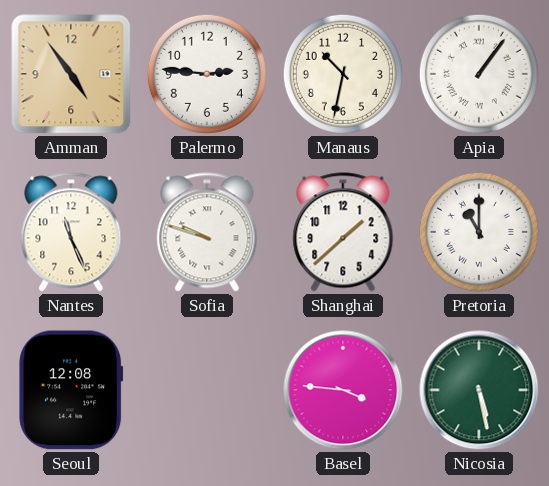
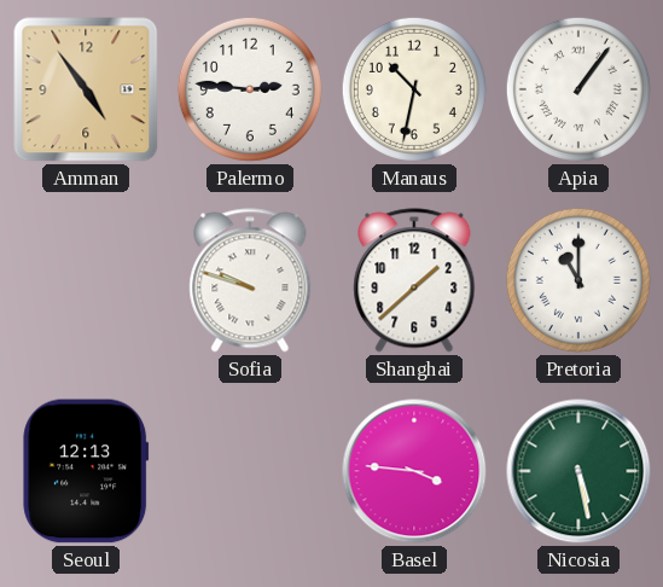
Nantes: 11:26 -> none
Seoul: 12:08 -> 12:13
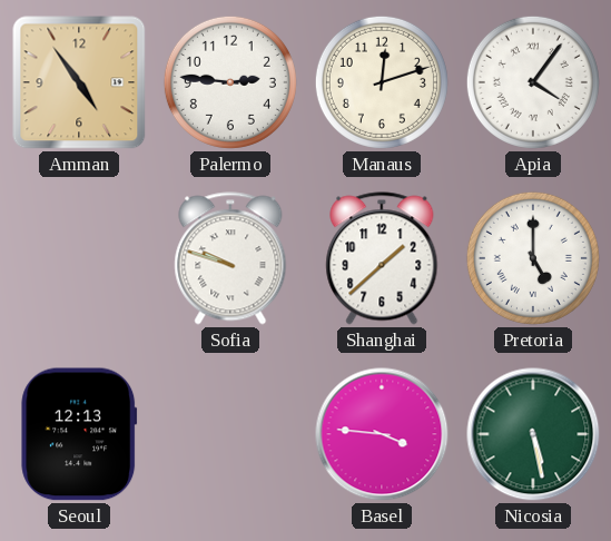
Manaus: 10:32 -> 12:12
Apia: 1:06 -> 4:06
Pretoria: 11:00 -> 5:00
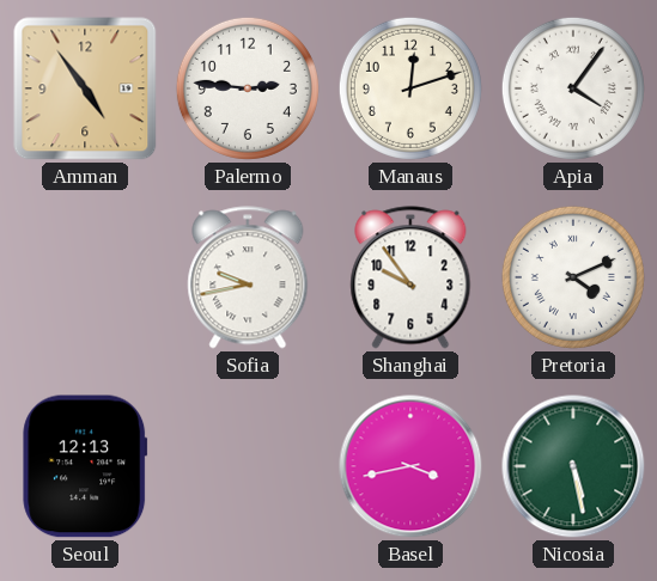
Sofia: 9:48 -> 9:43
Shanghai: 1:38 -> 9:54
Pretoria: 5:00 -> 4:11
Basel: 3:46 -> 3:43
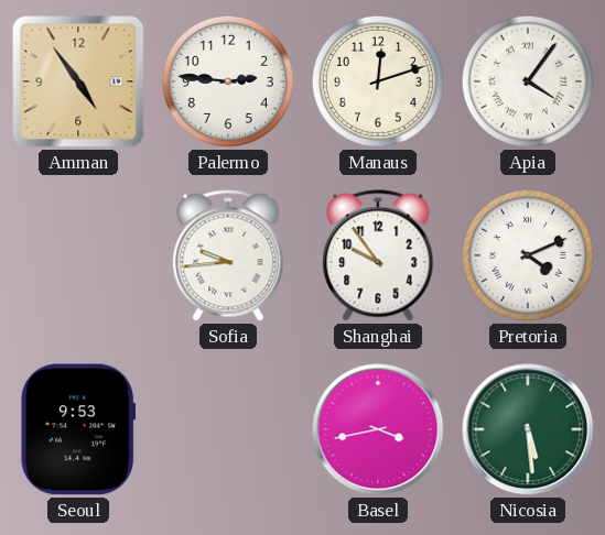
Sofia: 9:43 -> 9:44
Seoul: 12:13 -> 9:53
Nicosia: 5:28 -> 5:29
